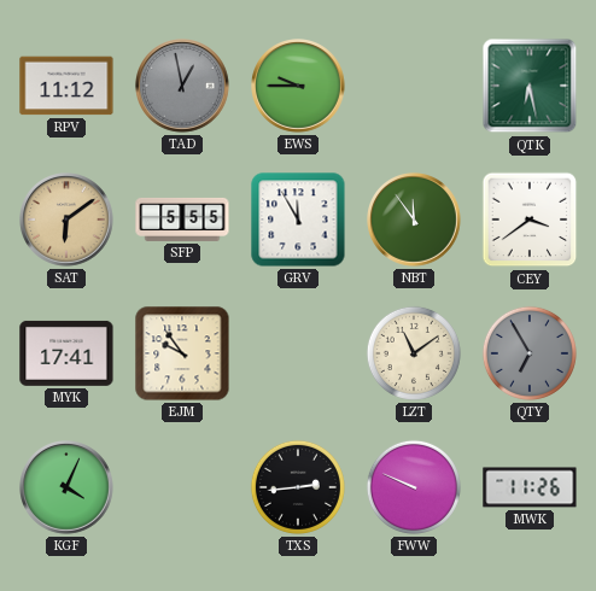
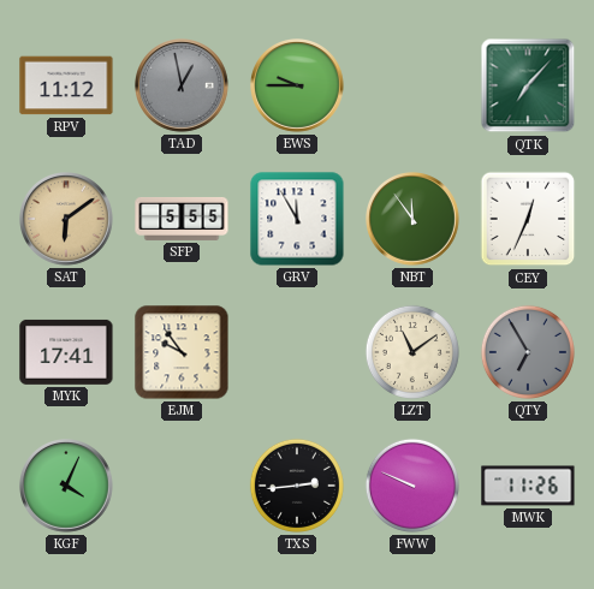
QTK: 6:28 -> 7:07
CEY: 3:39 -> 12:34
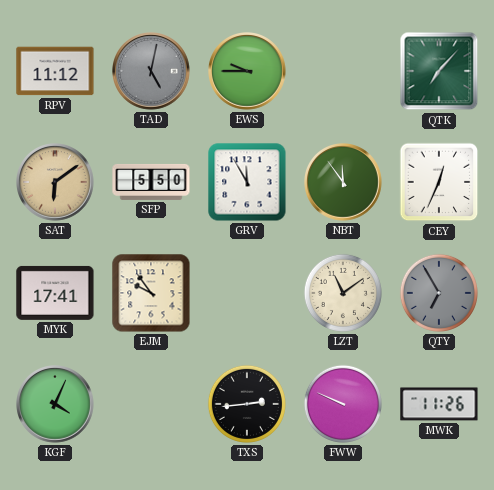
TAD: 12:58 -> 5:02
SFP: 5:55 -> 5:50
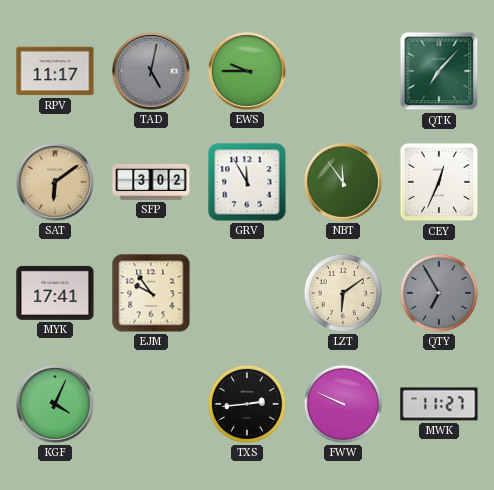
RPV: 11:12 -> 11:17
SFP: 5:50 -> 3:02
LZT: 11:09 -> 6:09
MWK: 11:26 -> 11:27
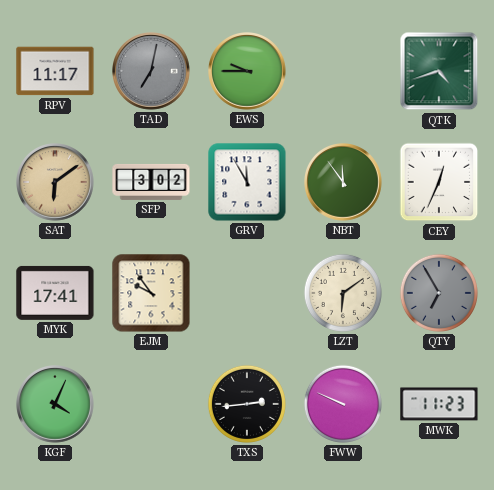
TAD: 5:02 -> 7:02
QTK: 7:07 -> 4:42
MWK: 11:27 -> 11:23
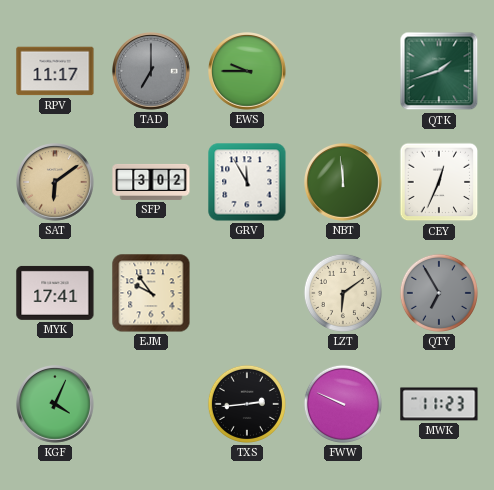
TAD: 7:02 -> 7:00
QTK: 4:42 -> 1:42
NBT: 11:54 -> 11:59
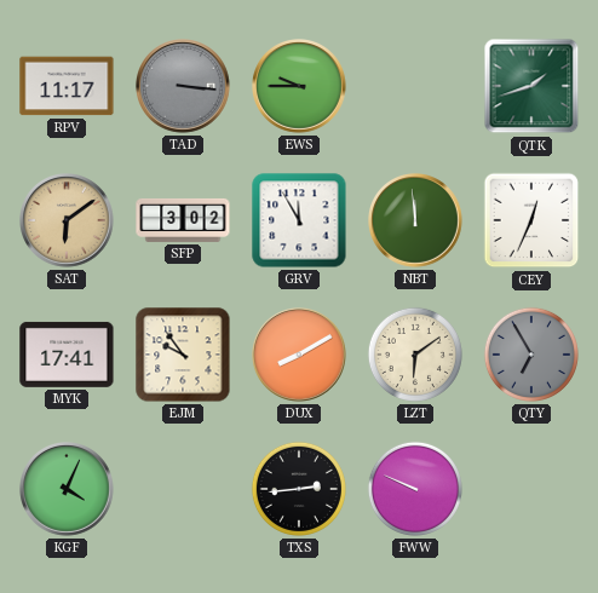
TAD: 7:00 -> 3:16
DUX: none -> 8:10
MWK: 11:23 -> none
